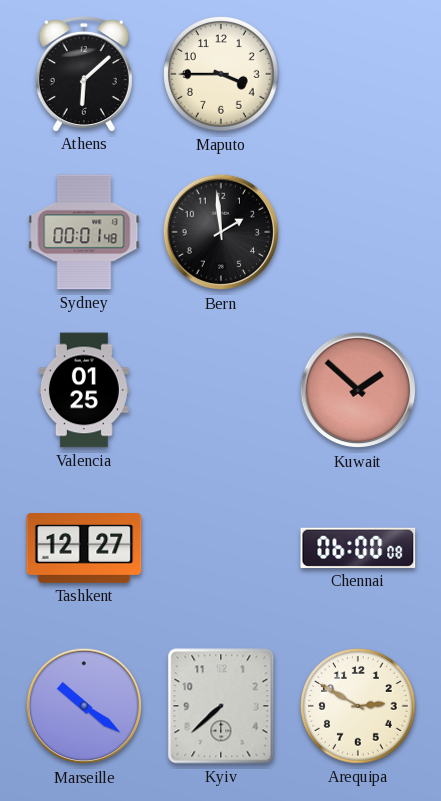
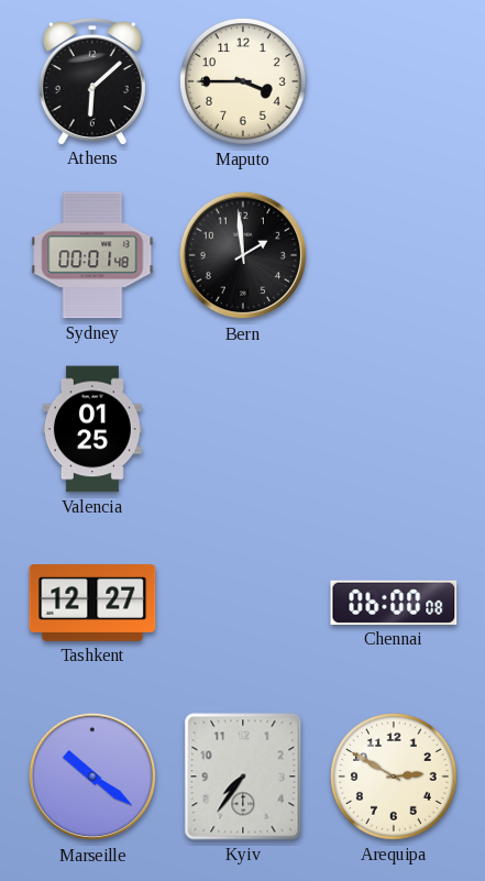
Kuwait: 1:52 -> none
Kyiv: 7:38 -> 7:36
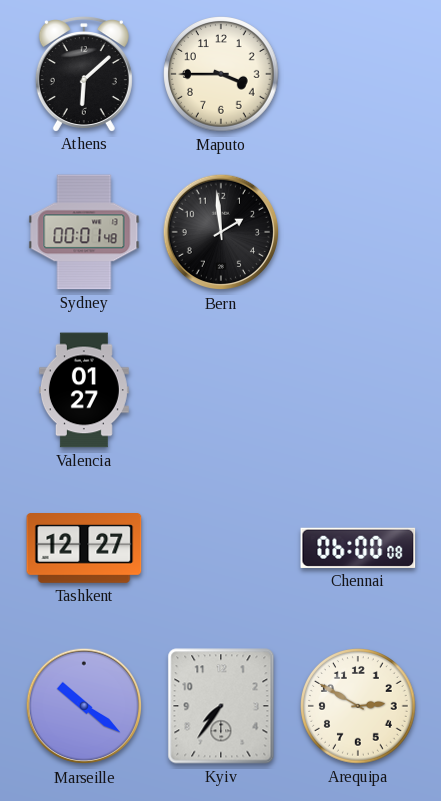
Valencia: 01:25 -> 01:27
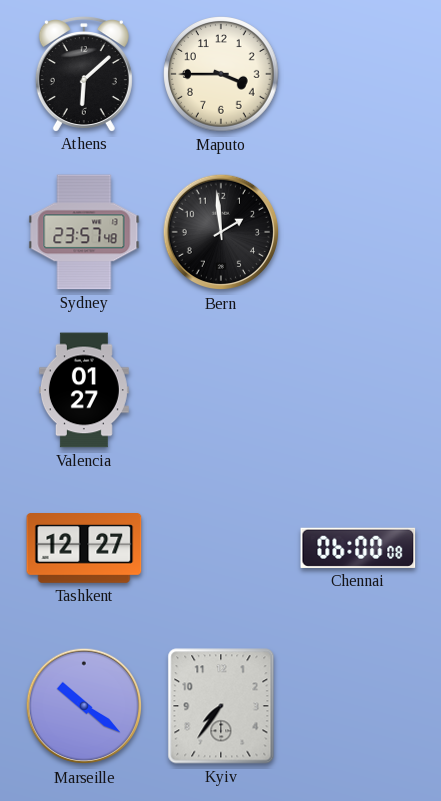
Sydney: 00:01 -> 23:57
Arequipa: 2:50 -> none
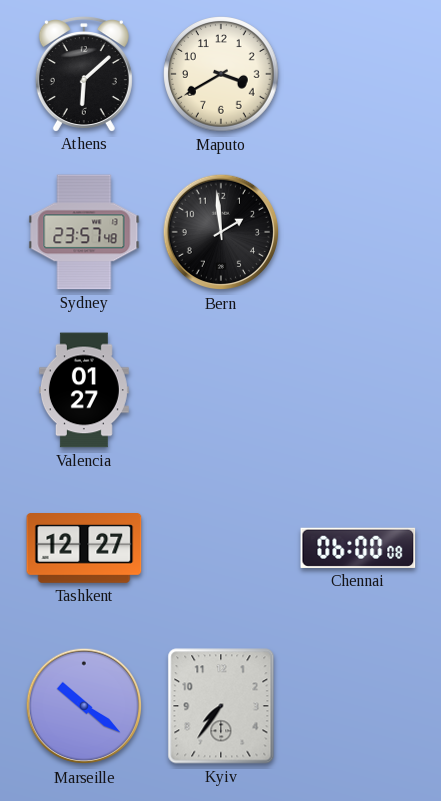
Maputo: 3:45 -> 3:40
